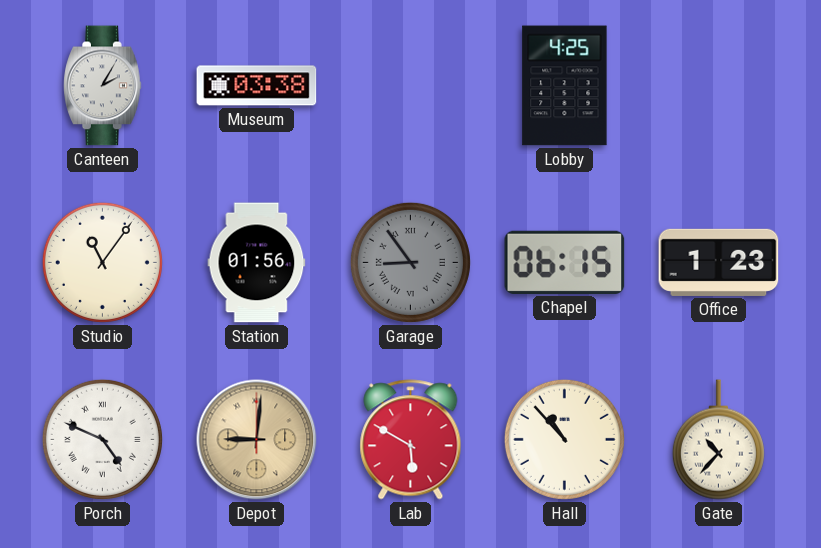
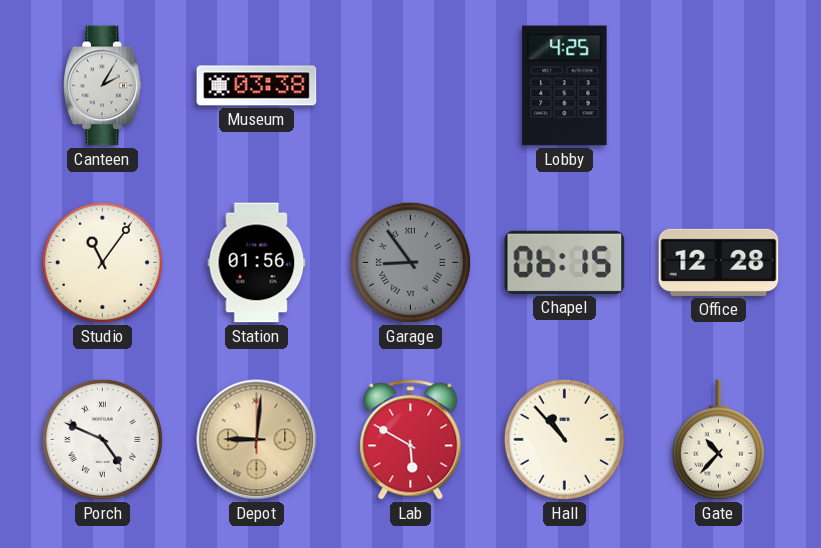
Office: 1:23 -> 12:28
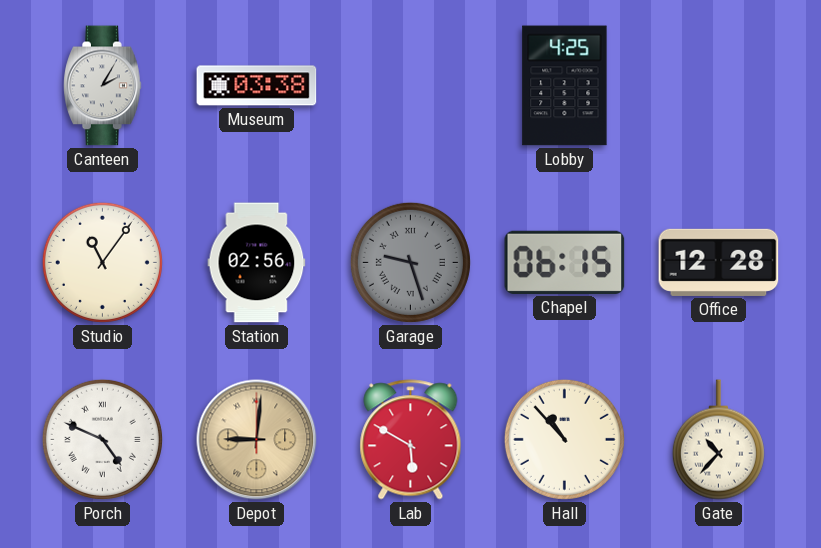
Station: 01:56 -> 02:56
Garage: 8:54 -> 9:27
